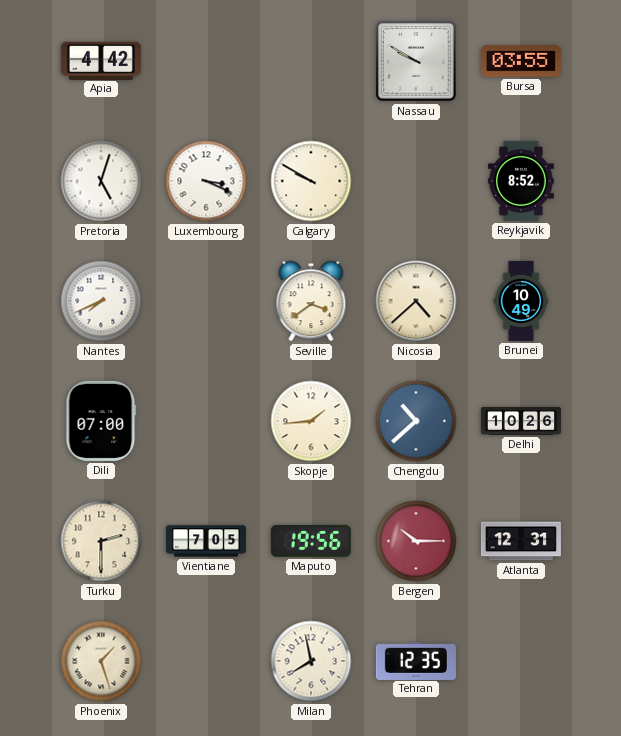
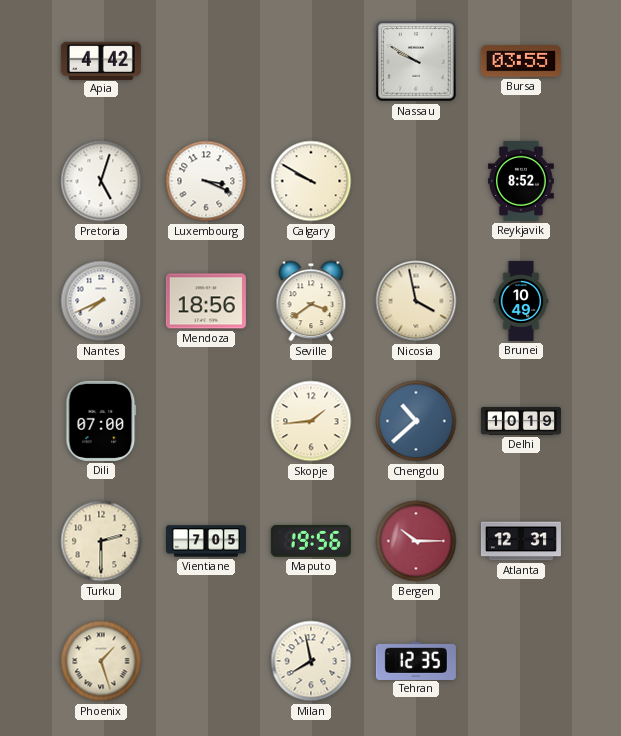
Mendoza: none -> 18:56
Nicosia: 4:38 -> 3:58
Delhi: 10:26 -> 10:19
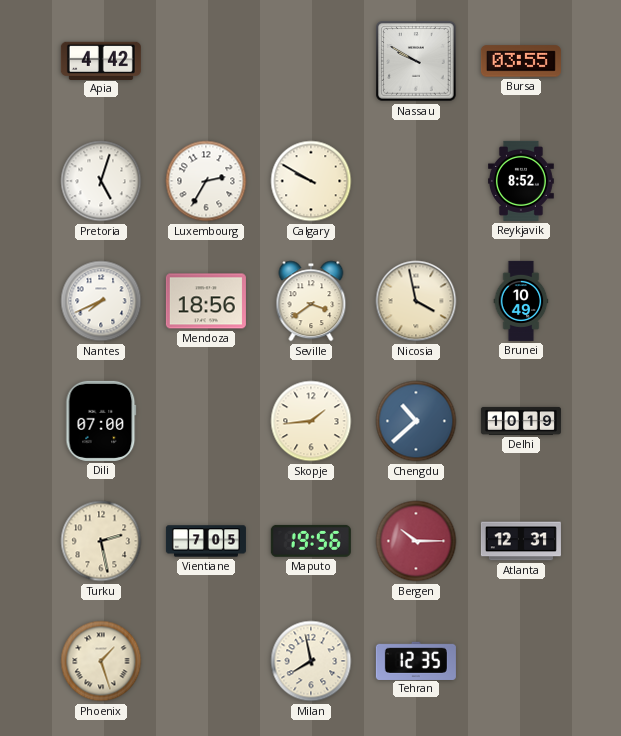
Luxembourg: 3:19 -> 2:35
Turku: 2:30 -> 2:28
